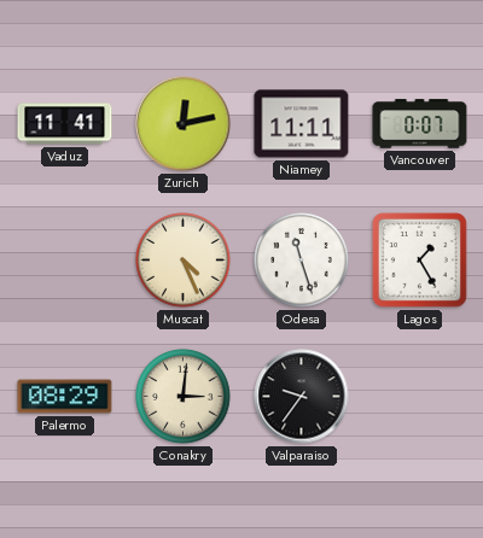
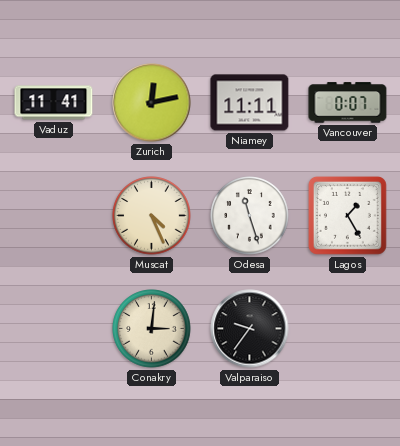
Palermo: 08:29 -> none
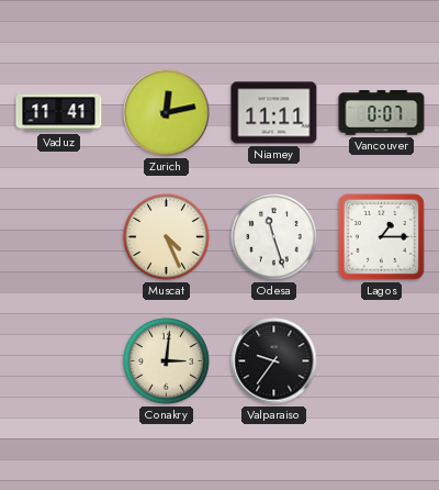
Lagos: 1:25 -> 1:15
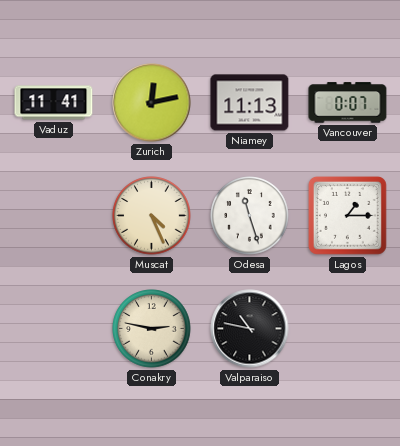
Niamey: 11:11 -> 11:13
Conakry: 3:01 -> 2:47
Valparaiso: 9:36 -> 10:47
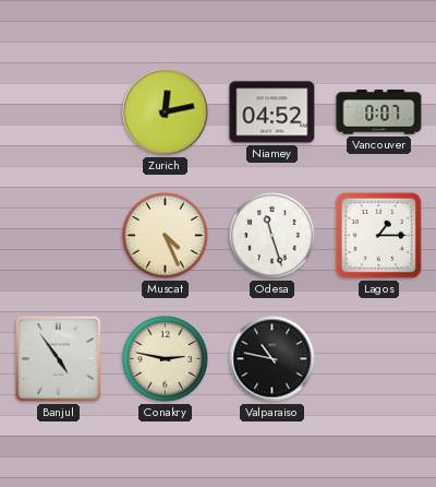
Vaduz: 11:41 -> none
Niamey: 11:13 -> 04:52
Banjul: none -> 4:54
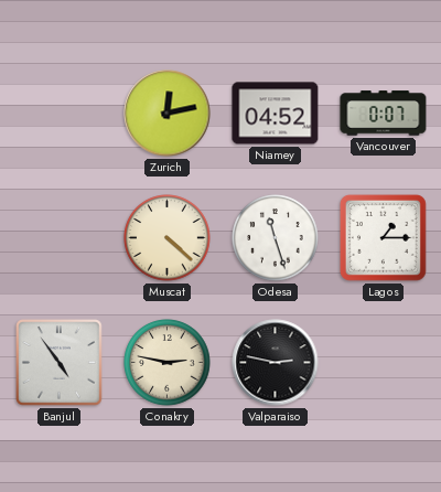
Muscat: 4:26 -> 4:22
Valparaiso: 10:47 -> 2:47
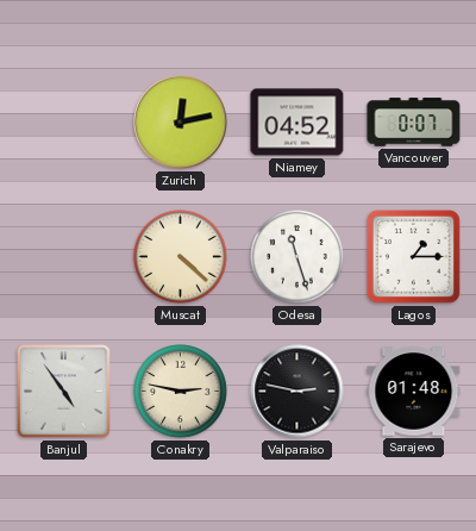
Sarajevo: none -> 01:48
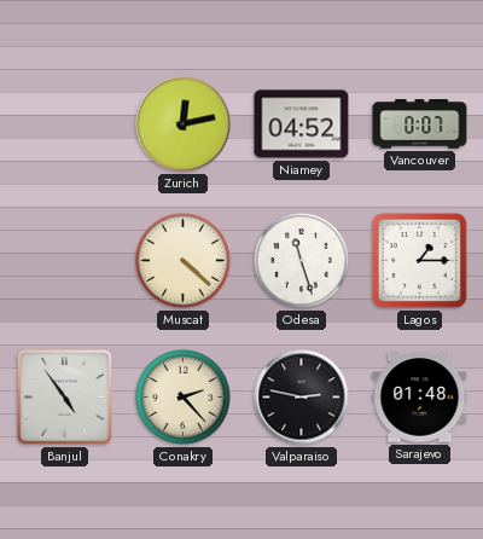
Conakry: 2:47 -> 2:23
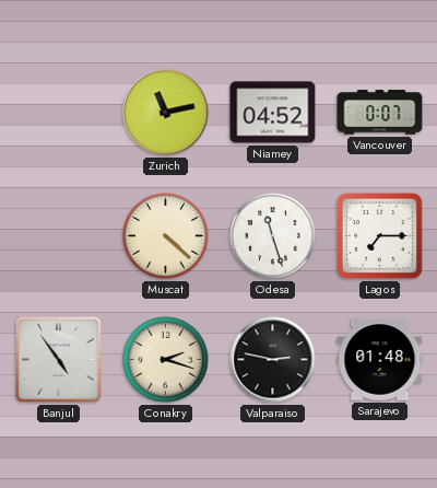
Zurich: 12:13 -> 11:13
Lagos: 1:15 -> 7:15
Conakry: 2:23 -> 2:18
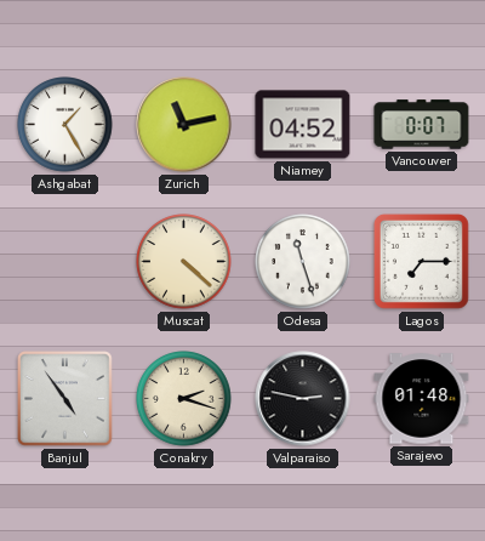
Ashgabat: none -> 1:25
